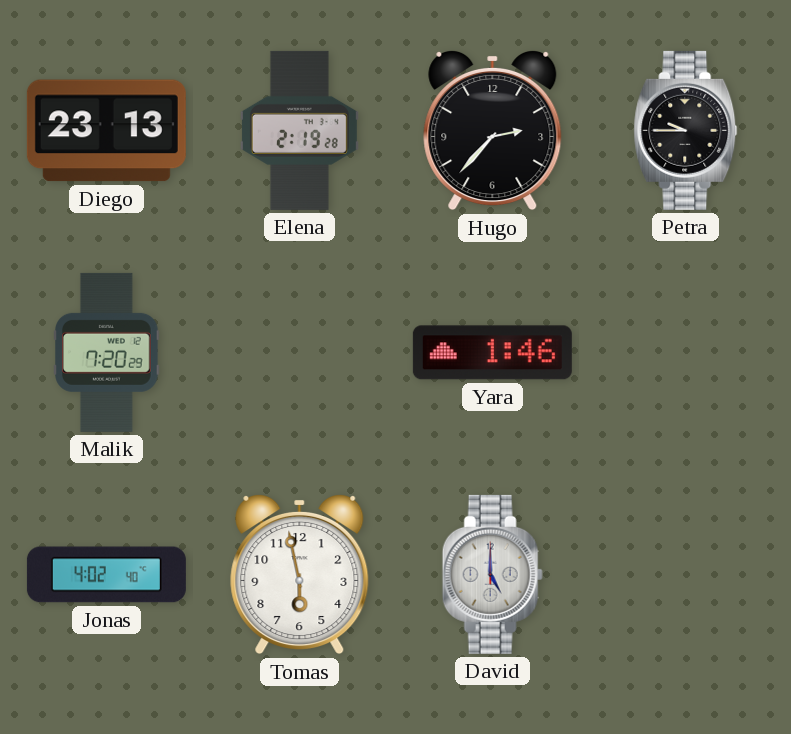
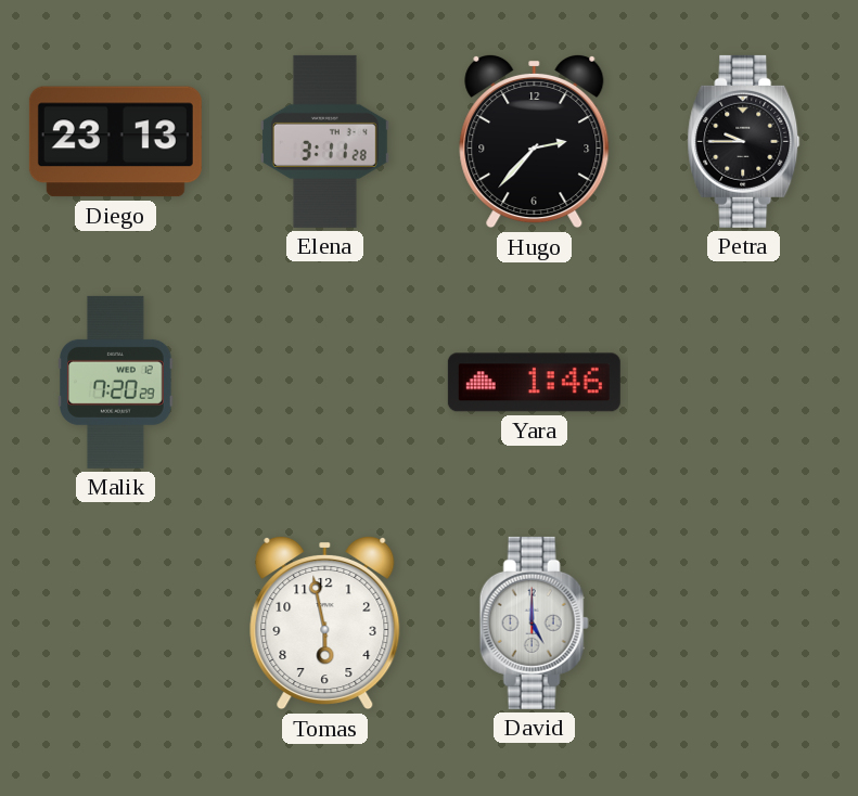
Elena: 2:19 -> 3:11
Jonas: 4:02 -> none
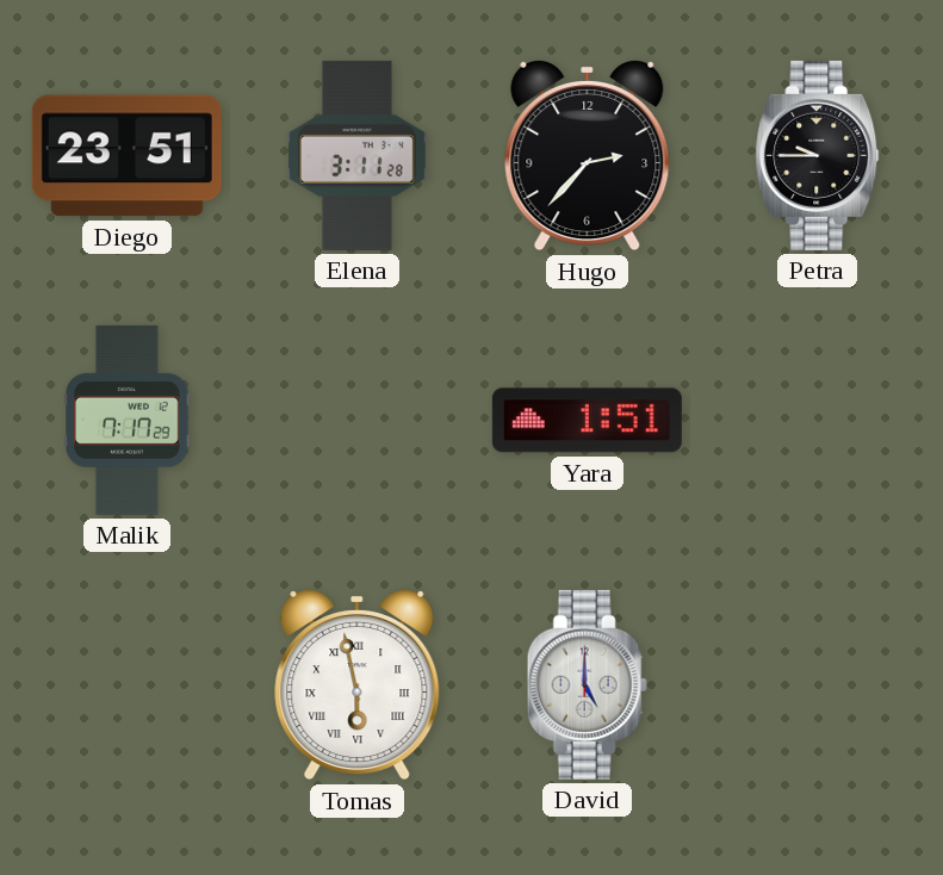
Diego: 23:13 -> 23:51
Malik: 7:20 -> 7:17
Yara: 1:46 -> 1:51
Tomas numerals: Arabic -> Roman
